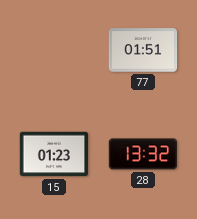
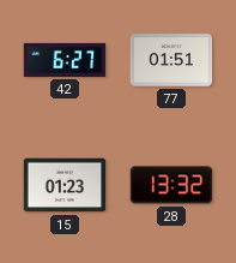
42: none -> 6:27
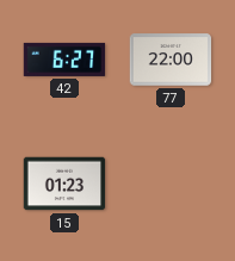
77: 01:51 -> 22:00
28: 13:32 -> none
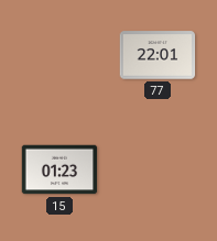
42: 6:27 -> none
77: 22:00 -> 22:01
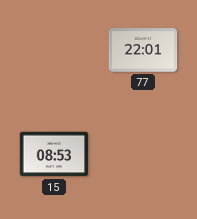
15: 01:23 -> 08:53
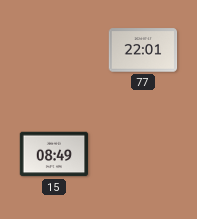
15: 08:53 -> 08:49
